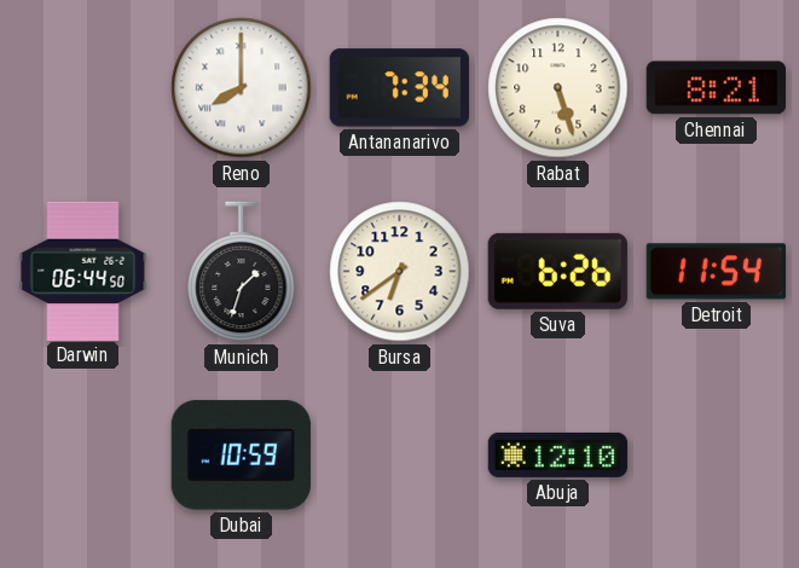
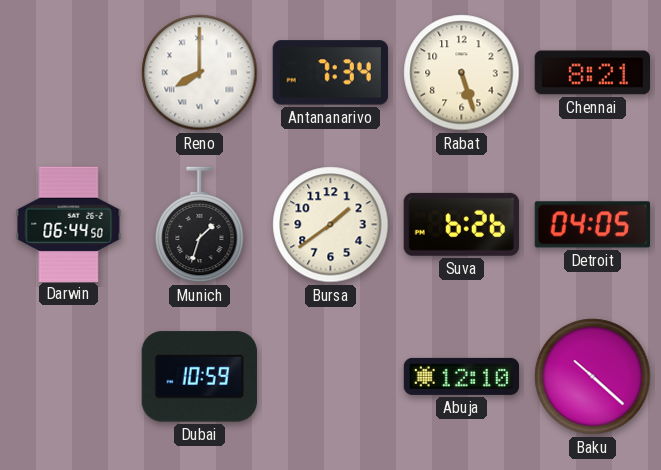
Bursa: 6:39 -> 1:39
Detroit: 11:54 -> 04:05
Baku: none -> 10:22
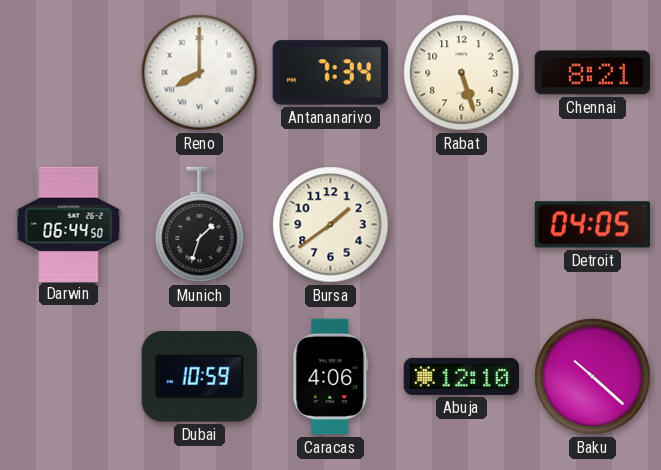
Suva: 6:26 -> none
Caracas: none -> 4:06
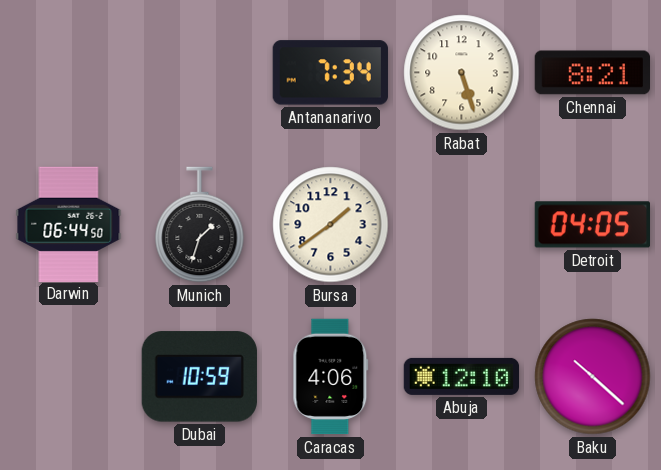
Reno: 8:00 -> none
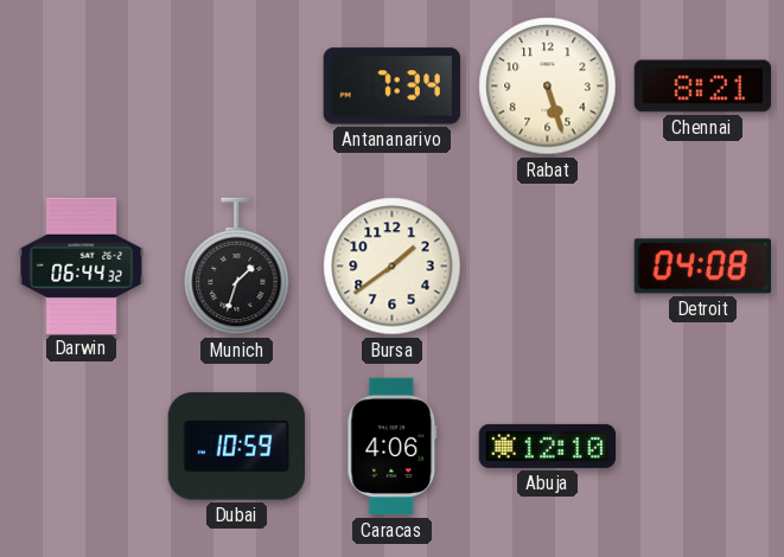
Darwin: 06:44:50 -> 06:44:32
Detroit: 04:05 -> 04:08
Baku: 10:22 -> none
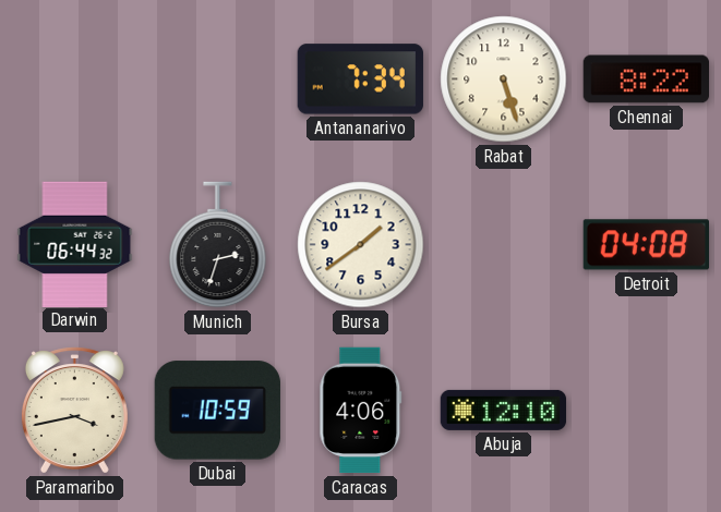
Chennai: 8:21 -> 8:22
Munich: 1:33 -> 2:33
Paramaribo: none -> 3:43
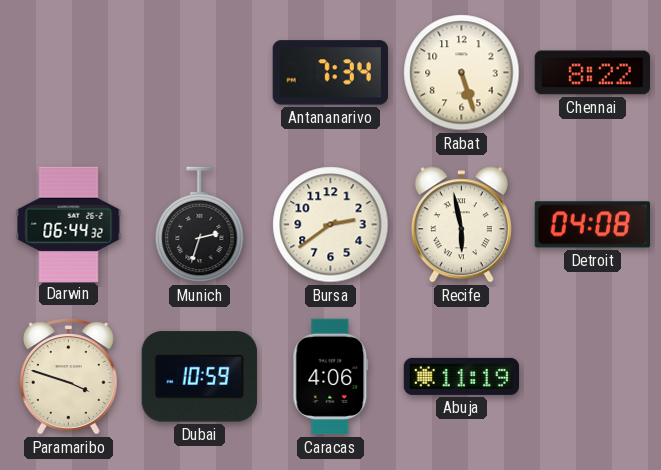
Bursa: 1:39 -> 2:39
Recife: none -> 5:58
Paramaribo: 3:43 -> 3:48
Abuja: 12:10 -> 11:19
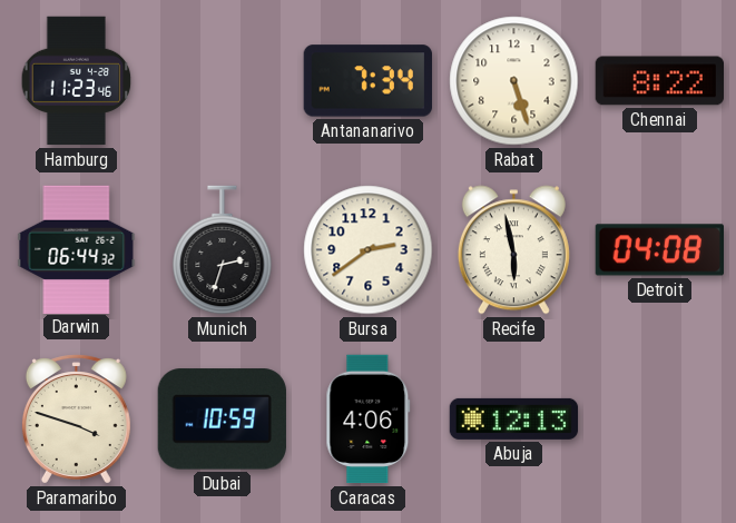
Hamburg: none -> 11:23
Abuja: 11:19 -> 12:13
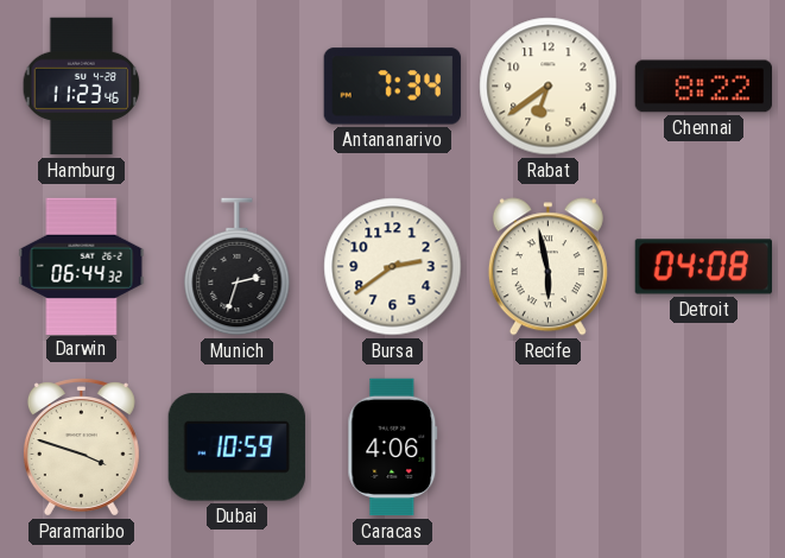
Rabat: 5:27 -> 6:39
Abuja: 12:13 -> none
